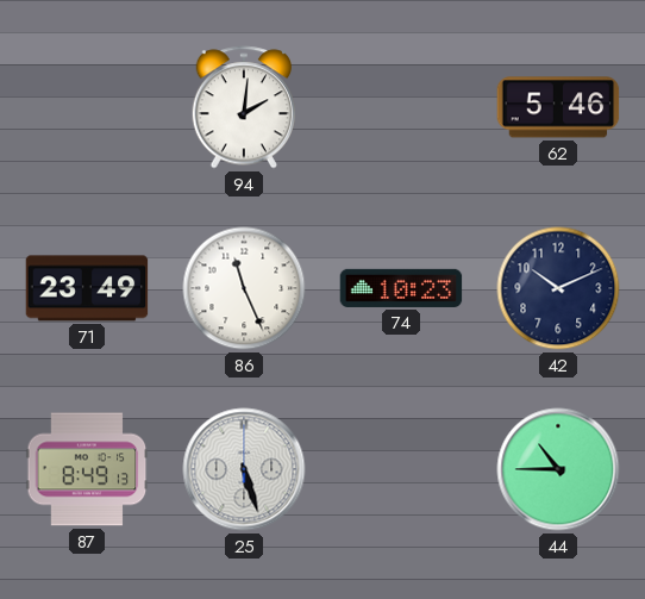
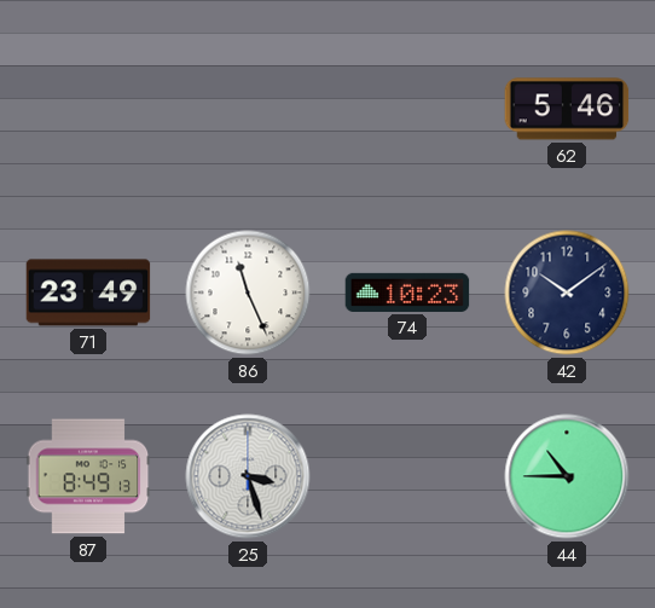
94: 2:01 -> none
42: 10:11 -> 10:09
25: 5:27 -> 3:27
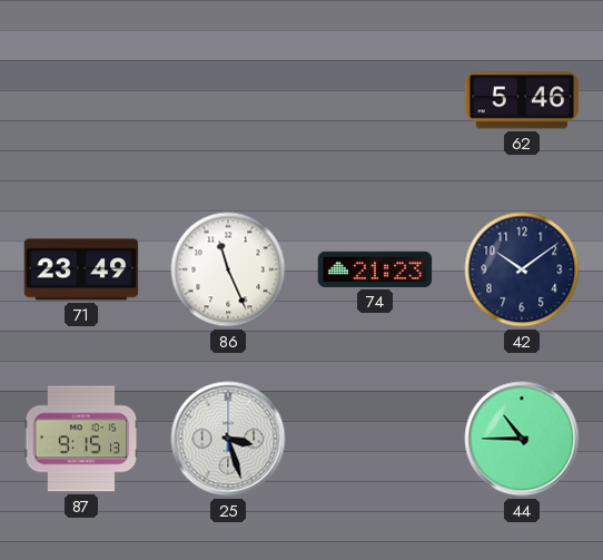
74: 10:23 -> 21:23
87: 8:49 -> 9:15
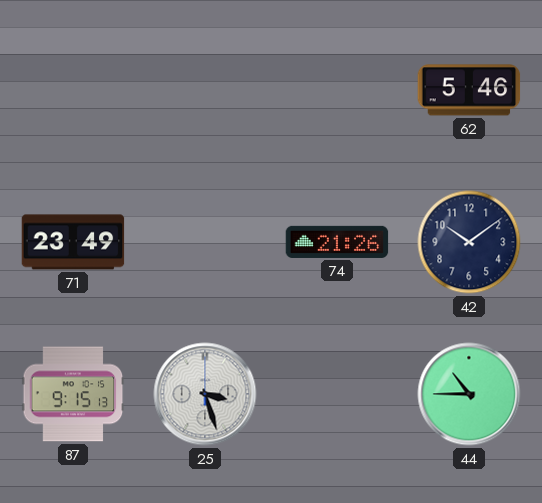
86: 11:26 -> none
74: 21:23 -> 21:26
